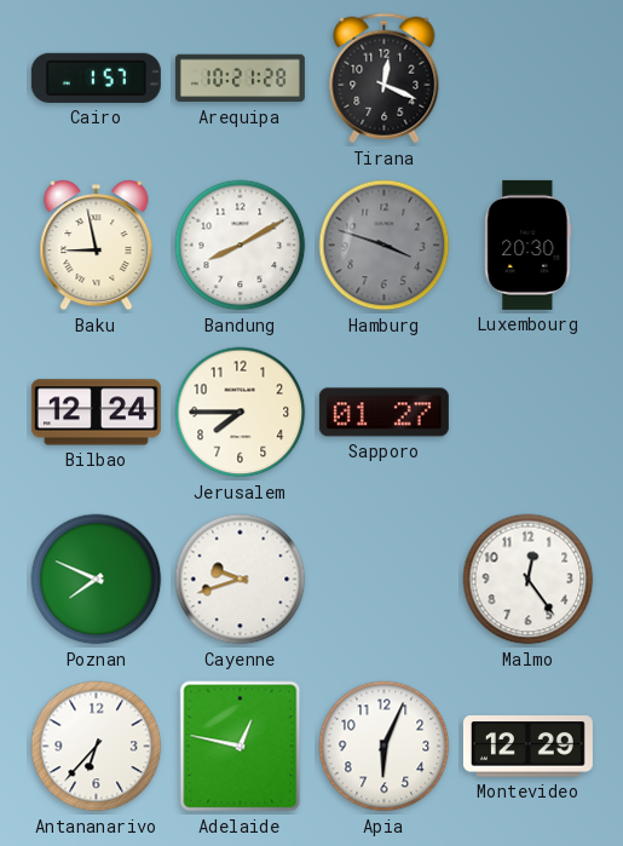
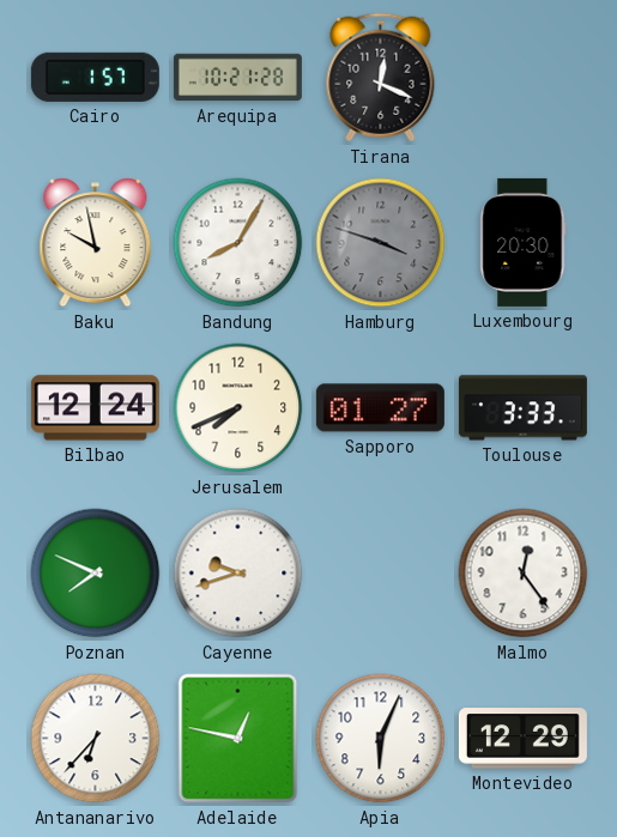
Baku: 8:58 -> 9:58
Bandung: 8:10 -> 8:05
Jerusalem: 7:45 -> 7:41
Toulouse: none -> 3:33
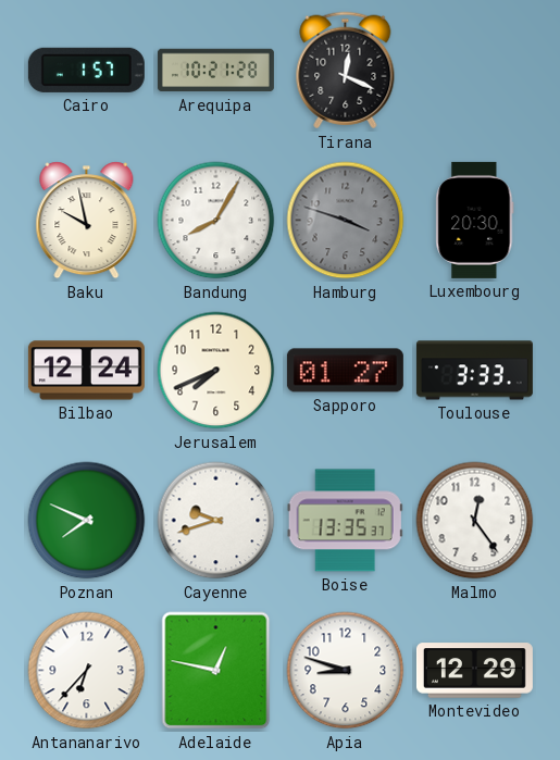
Boise: none -> 13:35
Apia: 6:04 -> 8:48
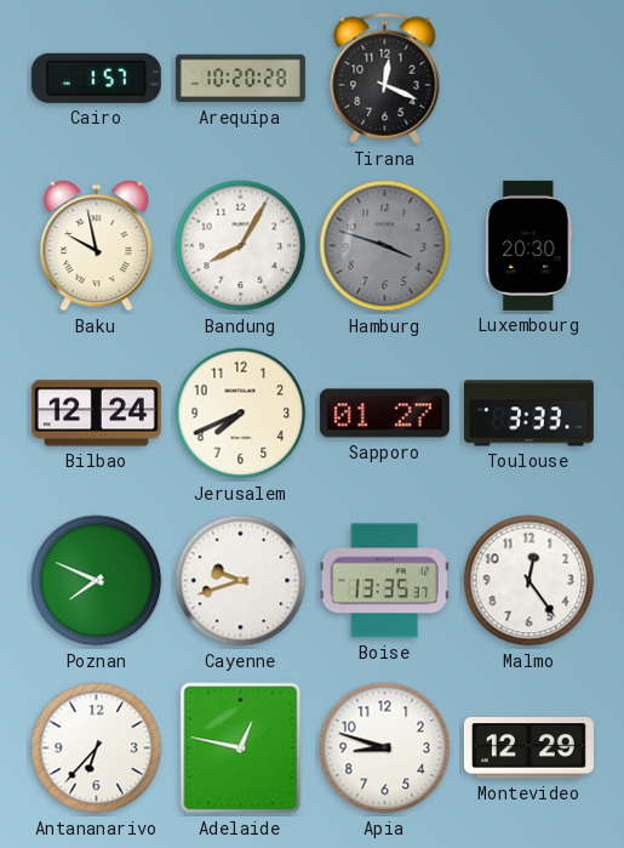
Arequipa: 10:21 -> 10:20
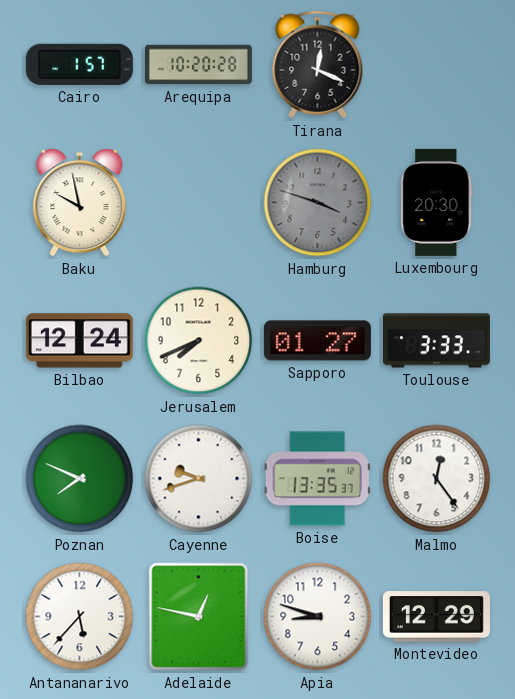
Bandung: 8:05 -> none
Antananarivo: 6:37 -> 5:37
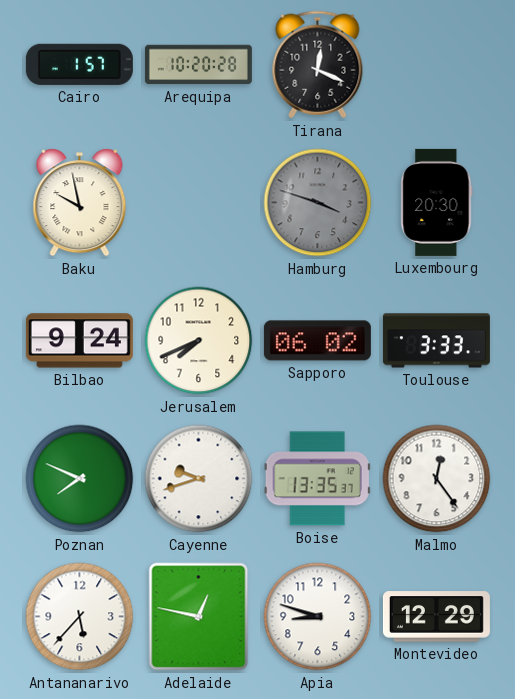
Bilbao: 12:24 -> 9:24
Sapporo: 01:27 -> 06:02
